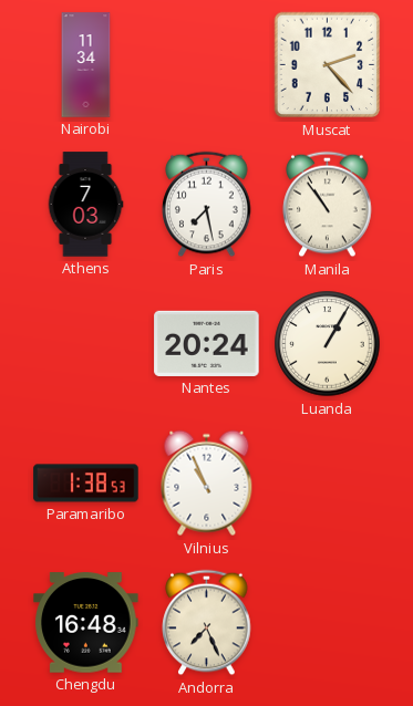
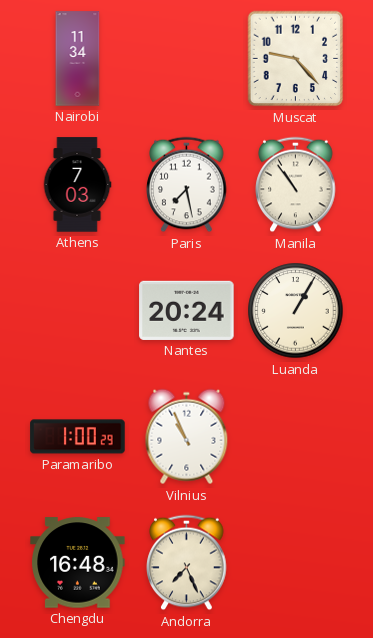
Muscat: 2:23 -> 9:23
Paramaribo: 1:38 -> 1:00
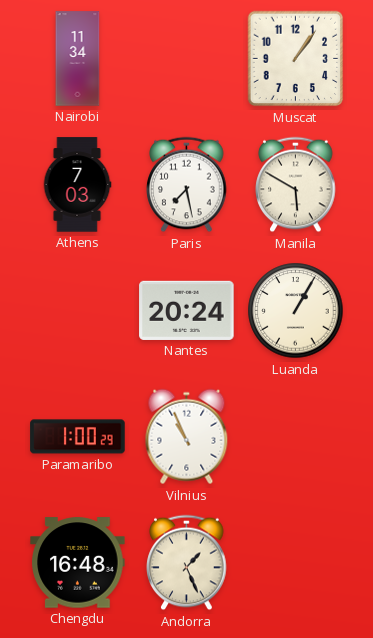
Muscat: 9:23 -> 1:06
Manila: 10:54 -> 5:50
Andorra: 7:26 -> 1:26
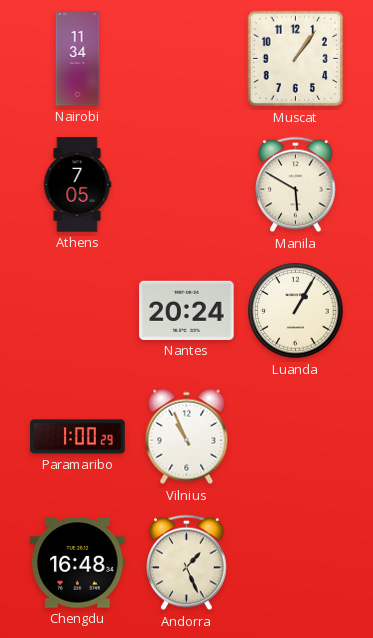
Athens: 7:03 -> 7:05
Paris: 7:28 -> none
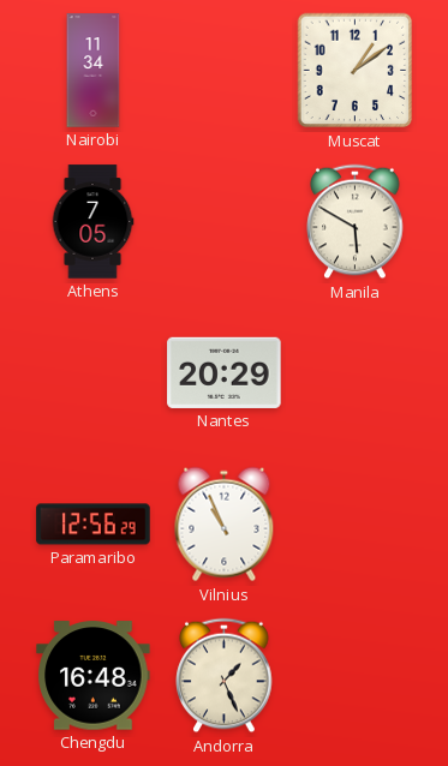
Muscat: 1:06 -> 1:09
Nantes: 20:24 -> 20:29
Luanda: 1:05 -> none
Paramaribo: 1:00 -> 12:56
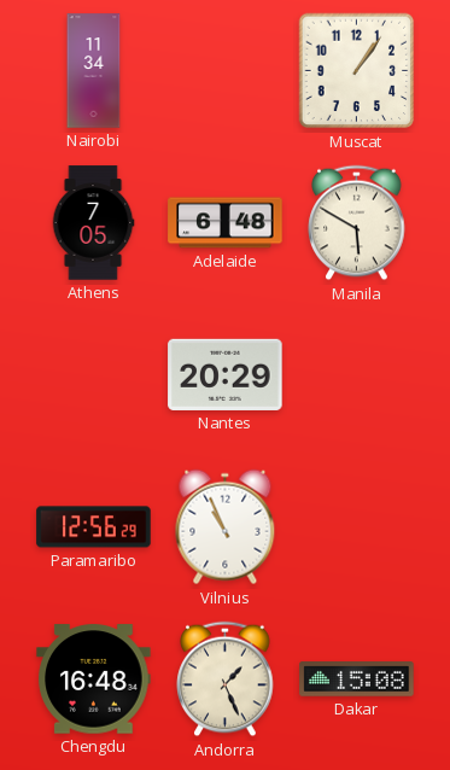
Muscat: 1:09 -> 1:06
Adelaide: none -> 6:48
Dakar: none -> 15:08
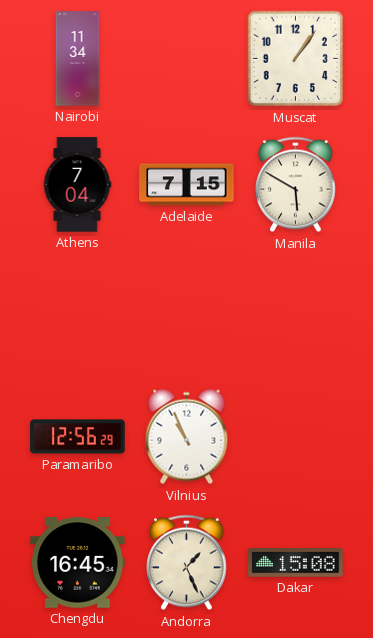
Athens: 7:05 -> 7:04
Adelaide: 6:48 -> 7:15
Nantes: 20:29 -> none
Chengdu: 16:48 -> 16:45
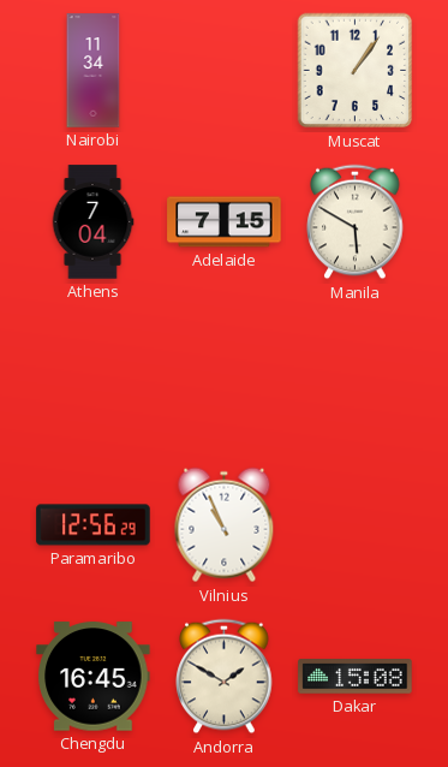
Andorra: 1:26 -> 1:50
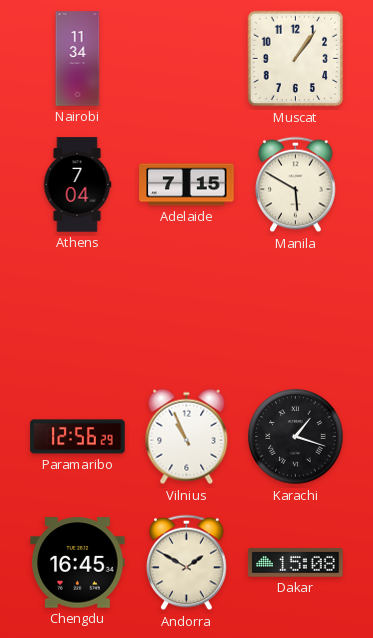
Karachi: none -> 1:18
